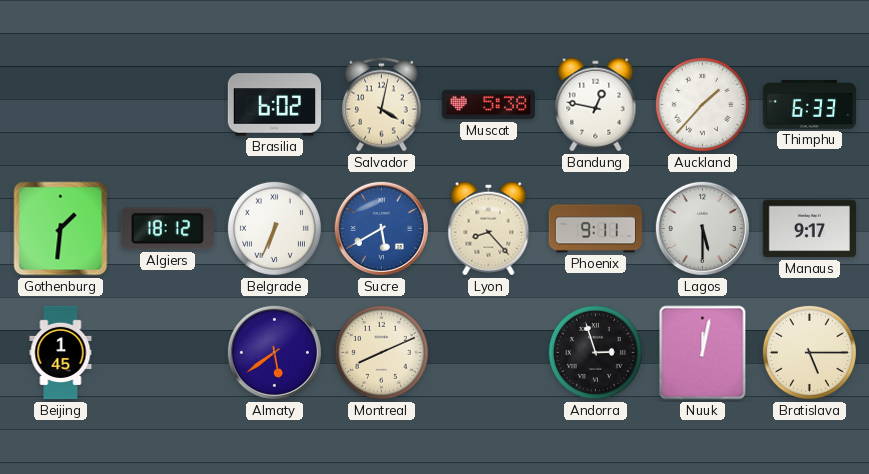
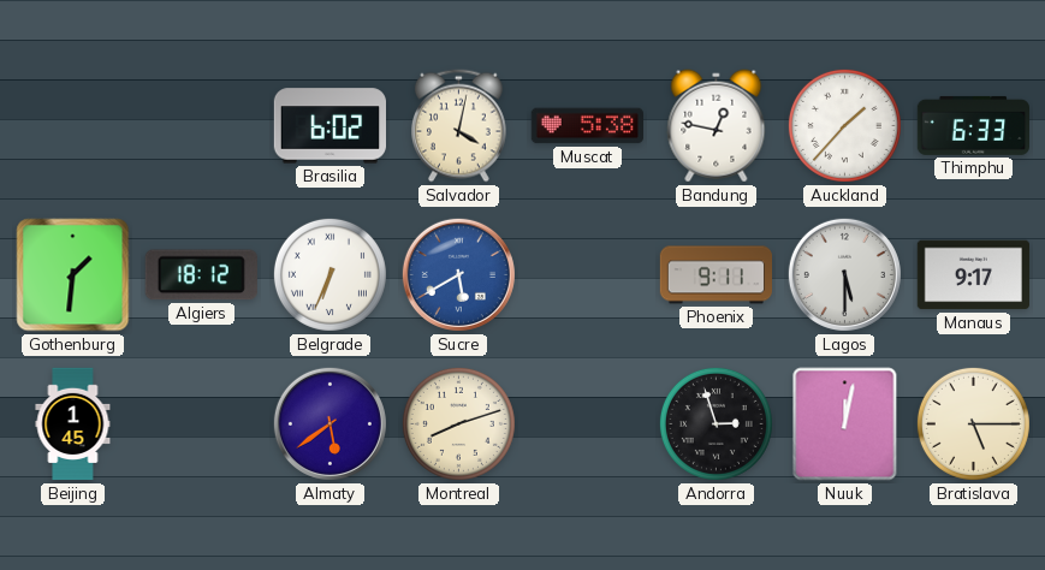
Lyon: 8:23 -> none
Montreal: 8:11 -> 8:12
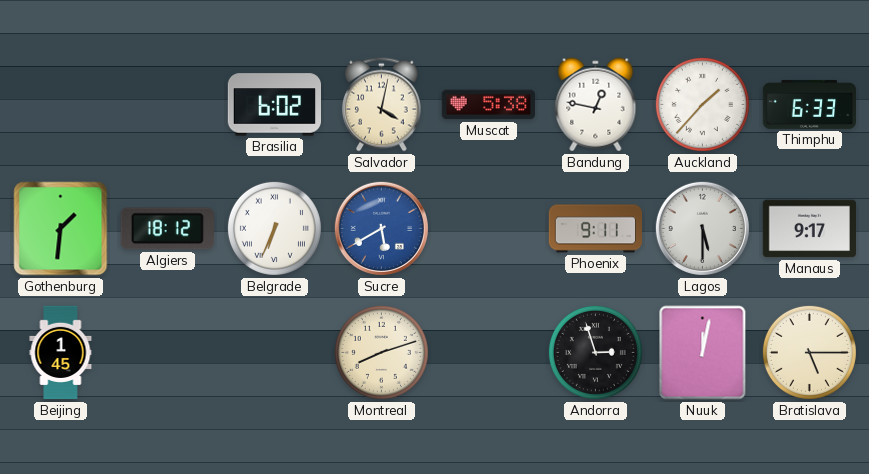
Almaty: 5:39 -> none
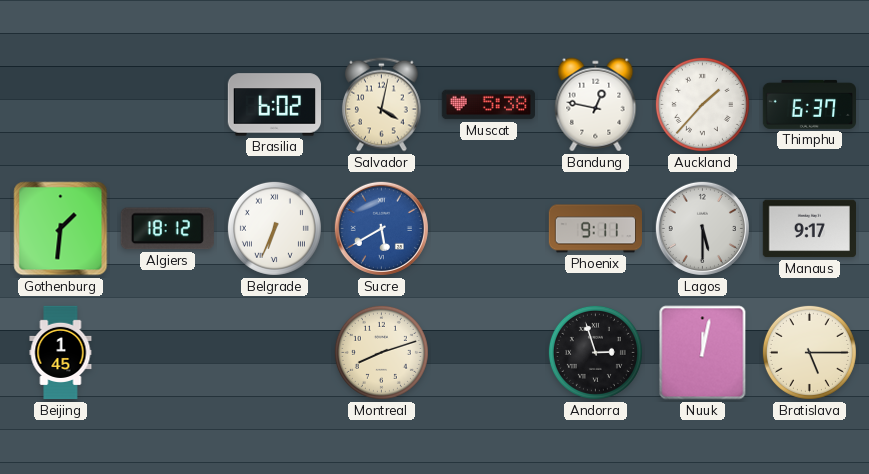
Thimphu: 6:33 -> 6:37
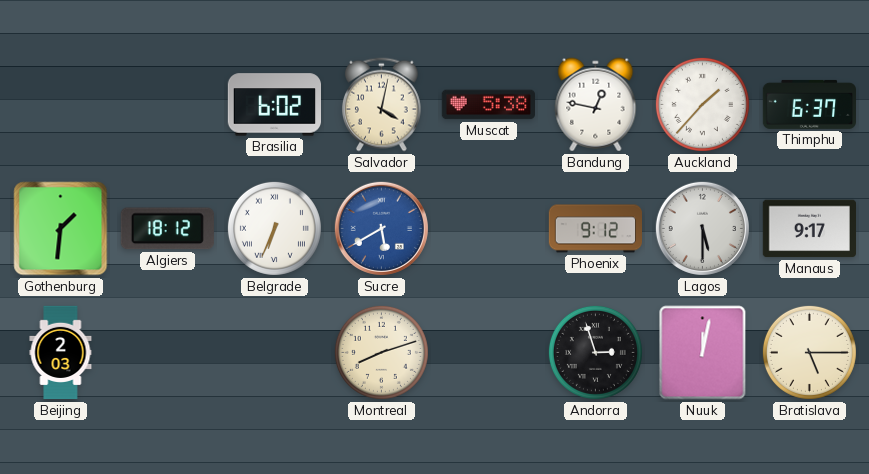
Phoenix: 9:11 -> 9:12
Beijing: 1:45 -> 2:03
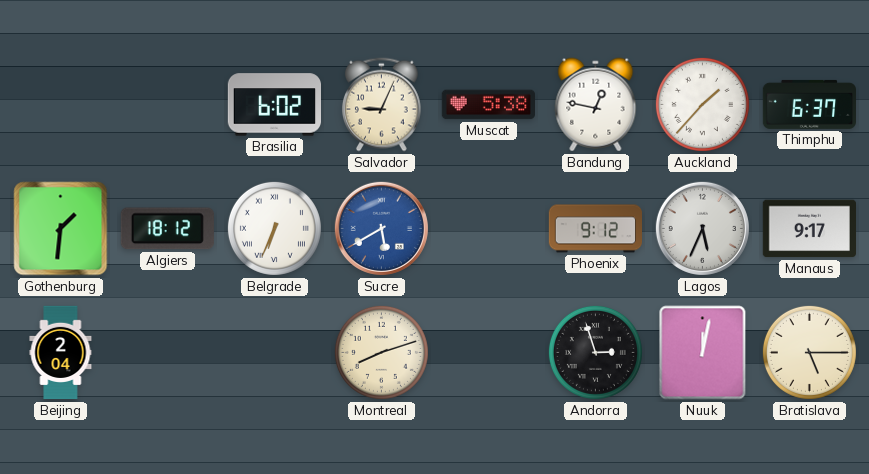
Salvador: 4:02 -> 9:04
Lagos: 5:30 -> 5:34
Beijing: 2:03 -> 2:04
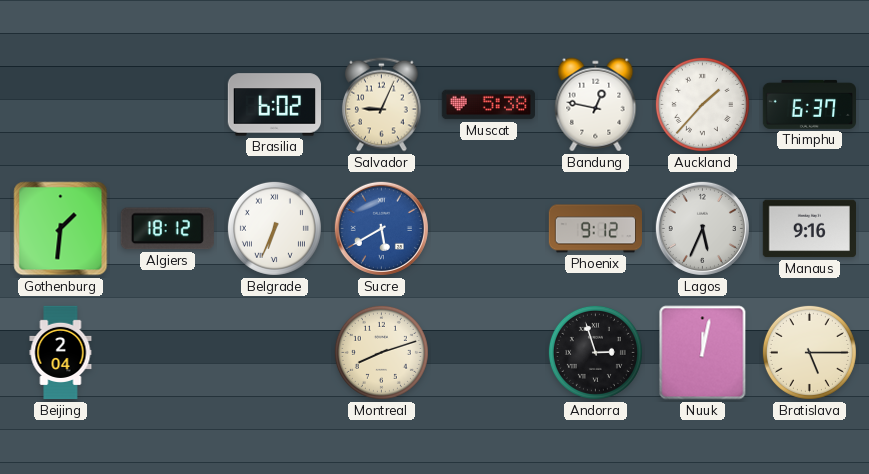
Manaus: 9:17 -> 9:16
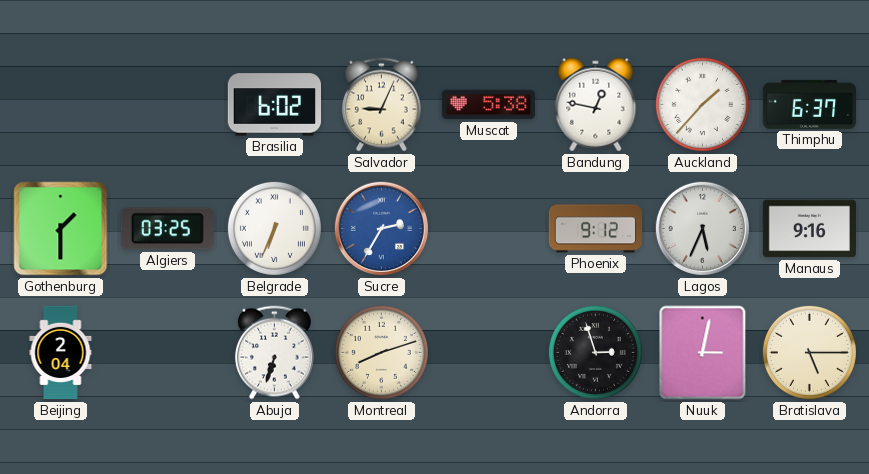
Gothenburg: 1:31 -> 1:30
Algiers: 18:12 -> 03:25
Sucre: 5:40 -> 2:35
Abuja: none -> 6:33
Nuuk: 12:02 -> 3:02
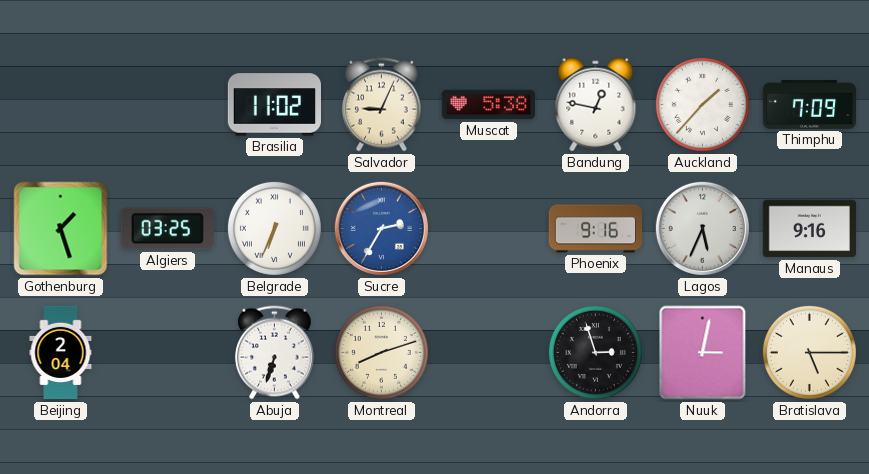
Brasilia: 6:02 -> 11:02
Thimphu: 6:37 -> 7:09
Gothenburg: 1:30 -> 1:27
Phoenix: 9:12 -> 9:16
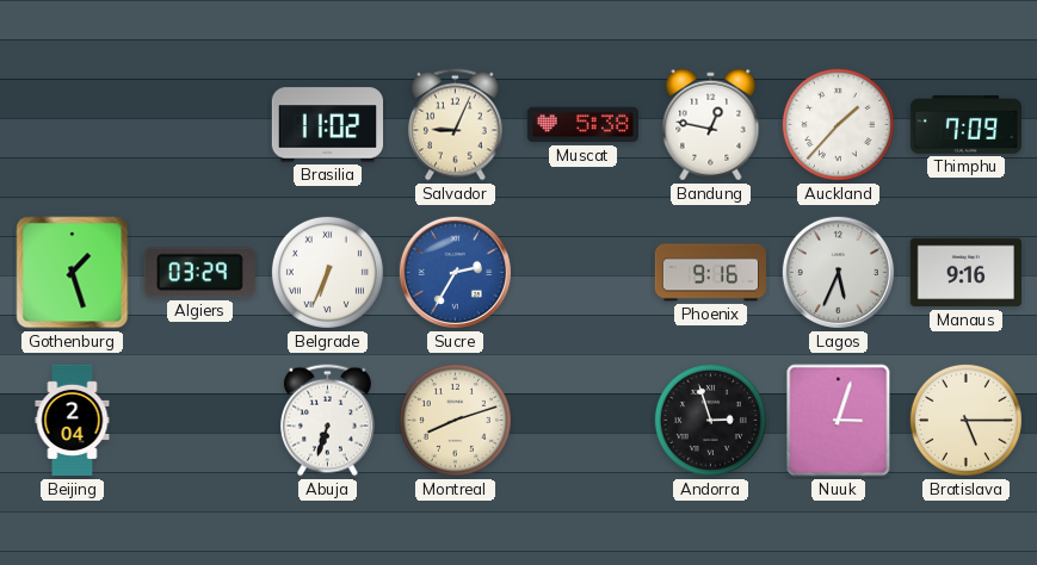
Algiers: 03:25 -> 03:29
Nuuk: 3:02 -> 3:03
